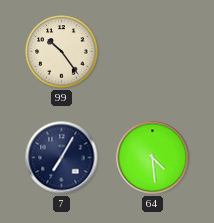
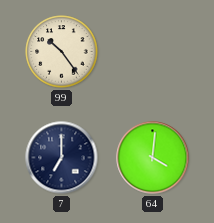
7: 7:05 -> 7:00
64: 4:29 -> 4:01
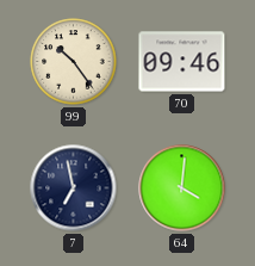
70: none -> 09:46
7: 7:00 -> 6:58
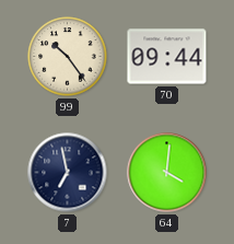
70: 09:46 -> 09:44
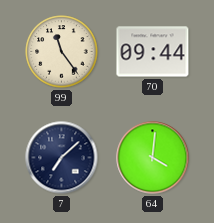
99: 10:24 -> 11:24
7: 6:58 -> 7:08
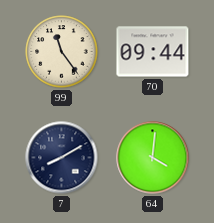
7: 7:08 -> 8:10
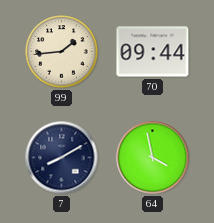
99: 11:24 -> 1:44
64: 4:01 -> 3:58
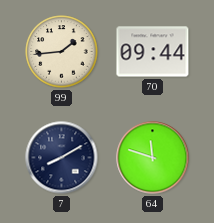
64: 3:58 -> 11:48
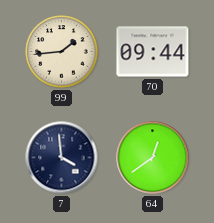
7: 8:10 -> 3:59
64: 11:48 -> 12:39
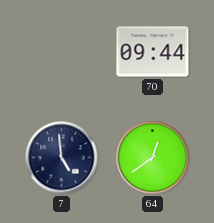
99: 1:44 -> none
7: 3:59 -> 4:59
